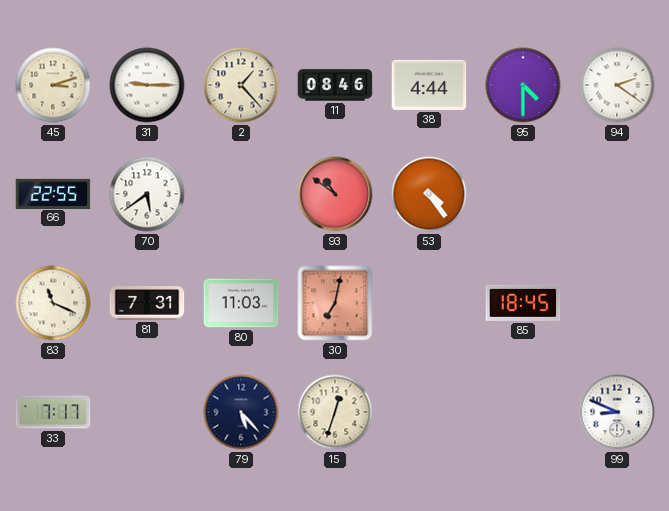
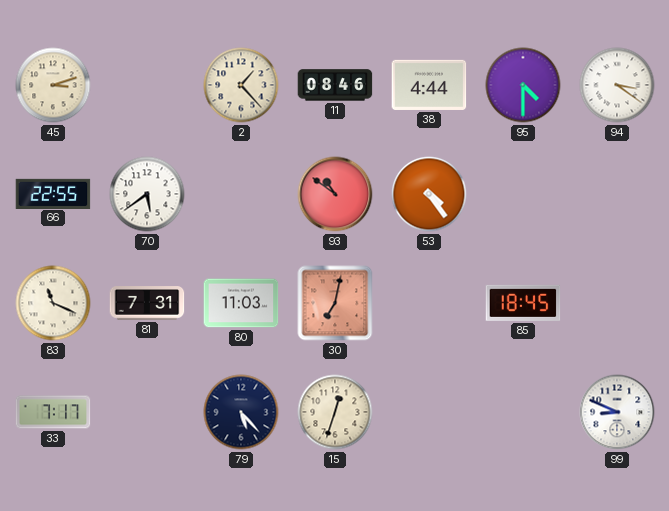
31: 9:15 -> none
94: 2:21 -> 3:21
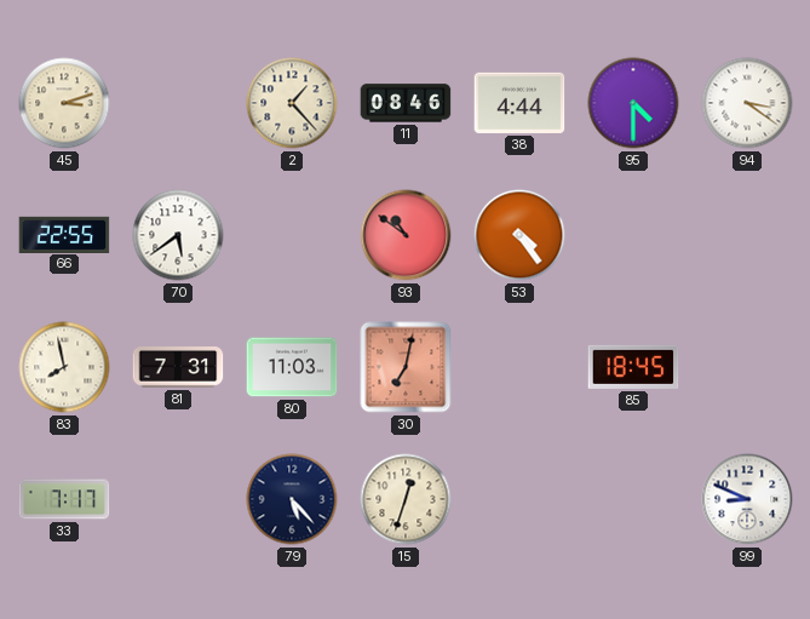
83: 11:19 -> 7:58
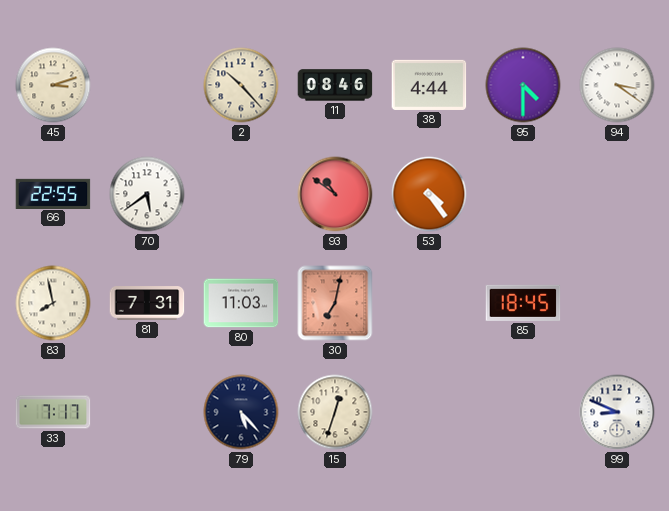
2: 1:23 -> 10:23
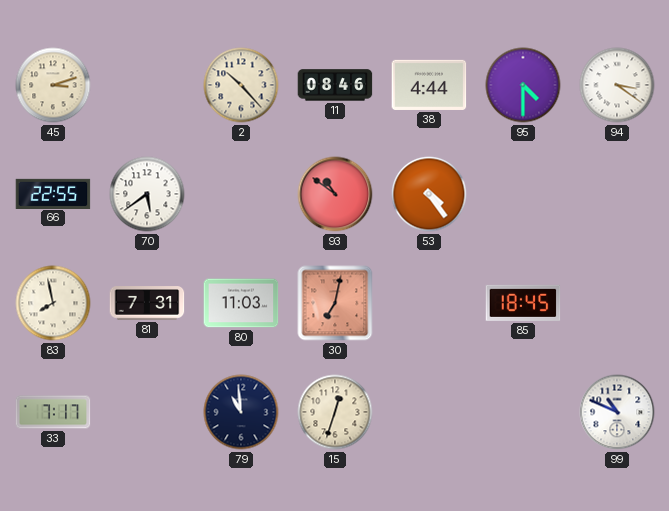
79: 5:23 -> 10:59
99: 8:49 -> 10:49
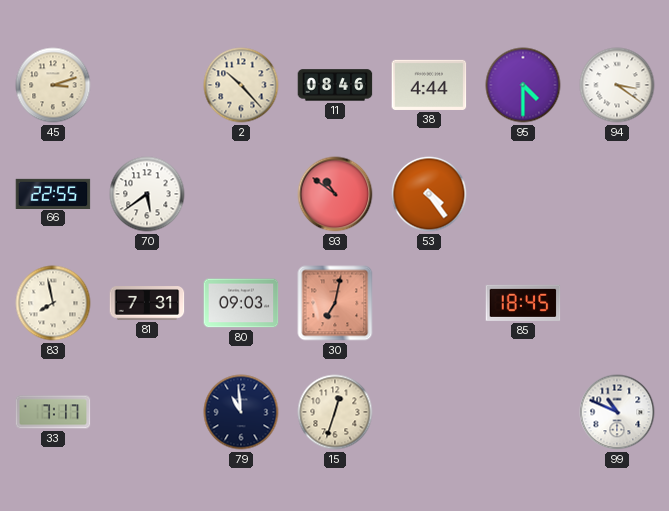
80: 11:03 -> 09:03
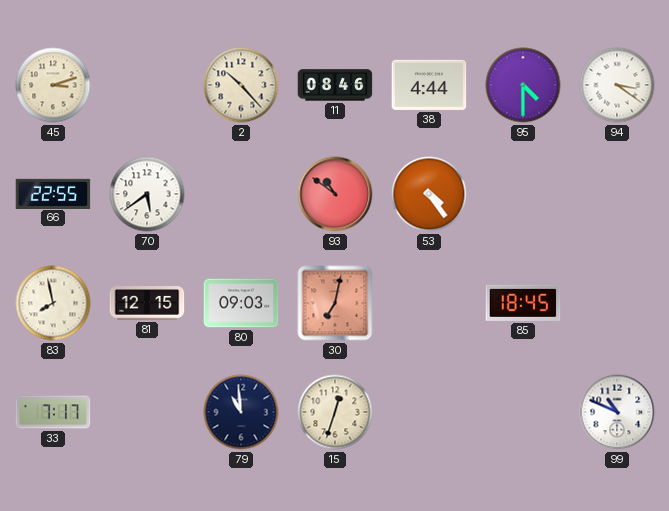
81: 7:31 -> 12:15
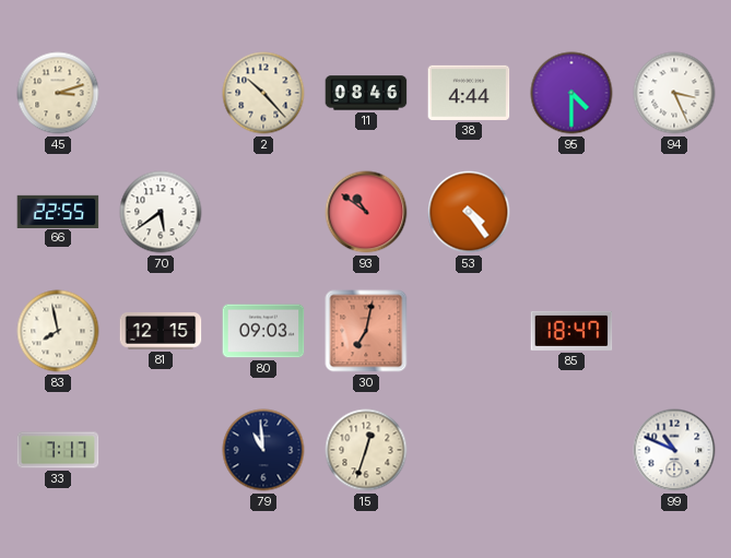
94: 3:21 -> 3:26
85: 18:45 -> 18:47
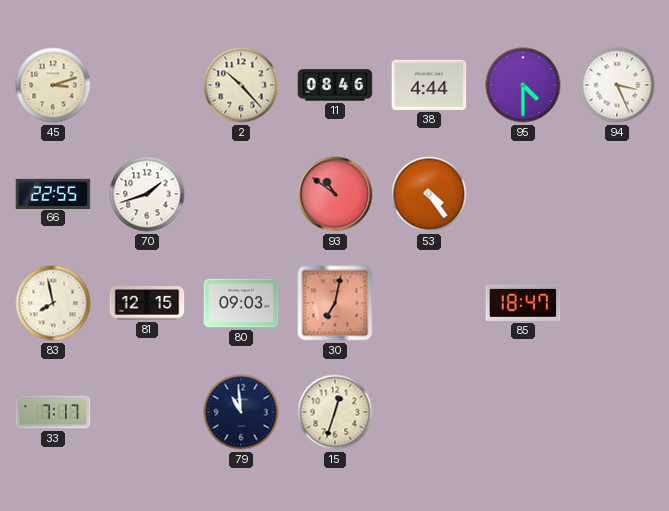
70: 5:39 -> 1:42
99: 10:49 -> none
